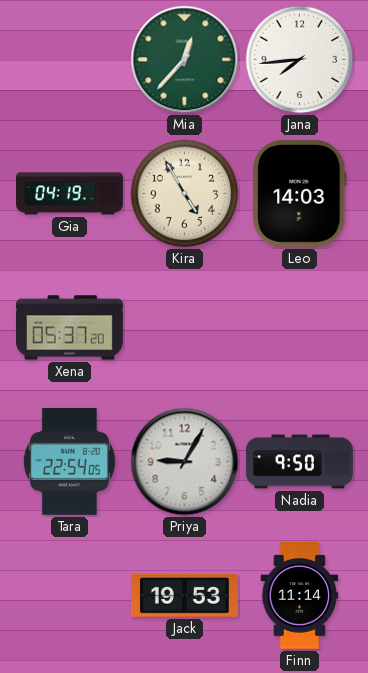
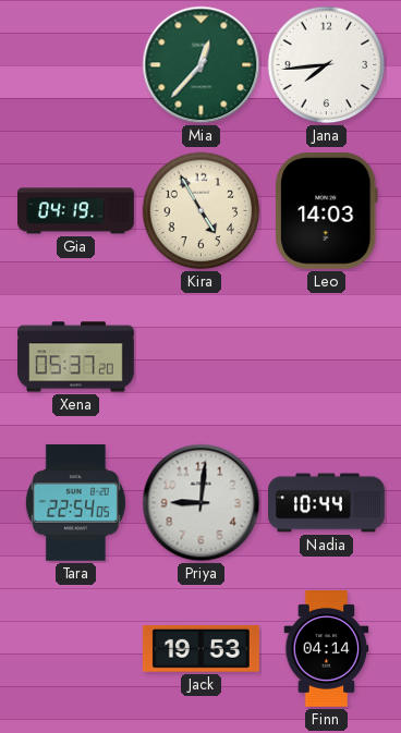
Priya: 9:05 -> 9:01
Nadia: 9:50 -> 10:44
Finn: 11:14 -> 04:14
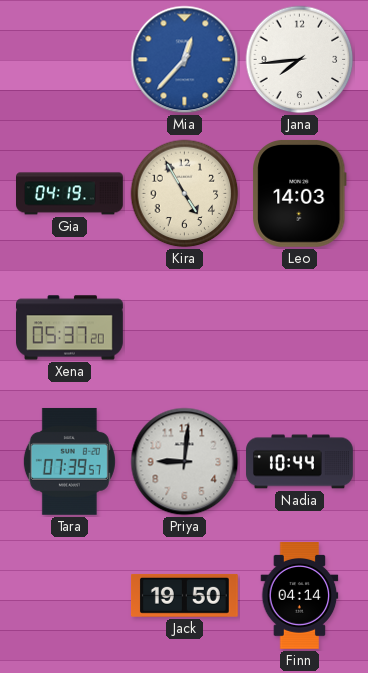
Mia dial: green -> blue
Tara: 22:54 -> 07:39
Jack: 19:53 -> 19:50
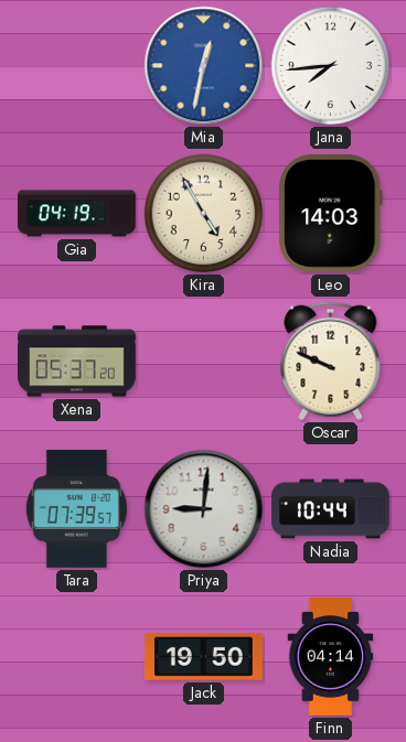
Mia: 12:37 -> 12:32
Oscar: none -> 9:49
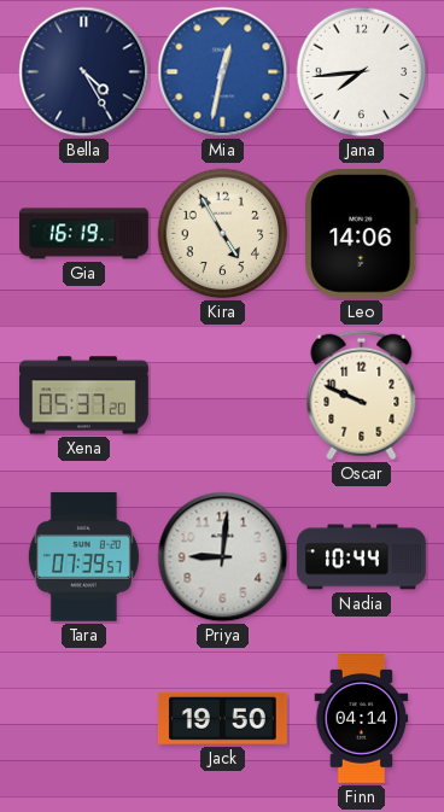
Bella: none -> 4:25
Gia: 04:19 -> 16:19
Leo: 14:03 -> 14:06
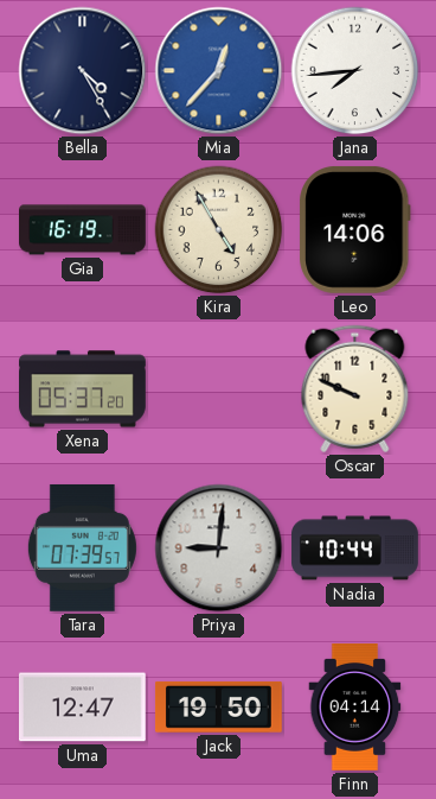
Mia: 12:32 -> 12:37
Uma: none -> 12:47
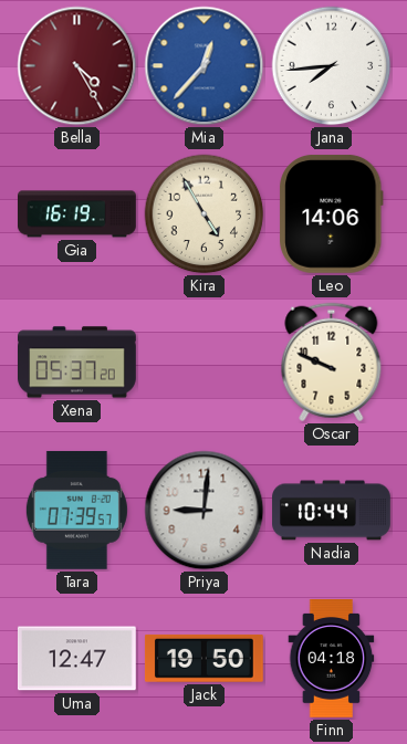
Bella dial: navy -> burgundy
Finn: 04:14 -> 04:18
